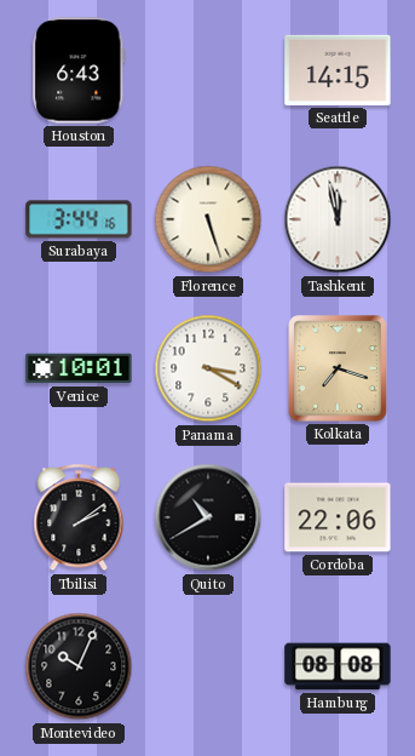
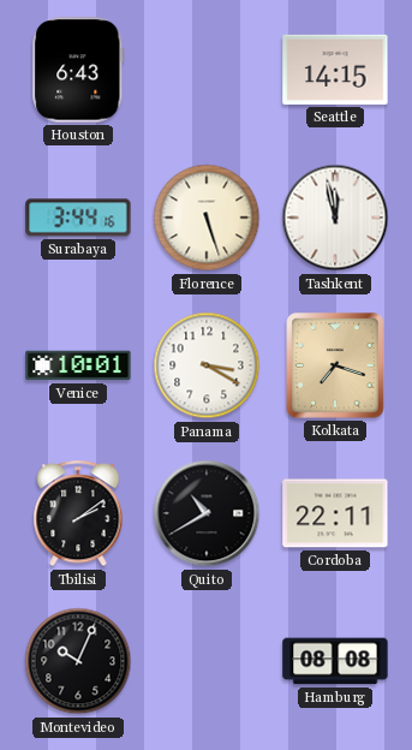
Cordoba: 22:06 -> 22:11
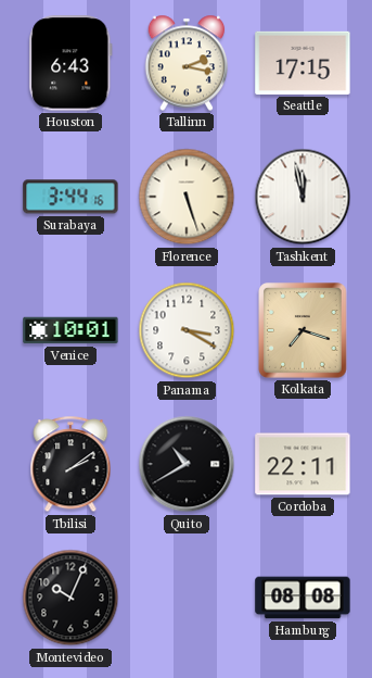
Tallinn: none -> 2:17
Seattle: 14:15 -> 17:15
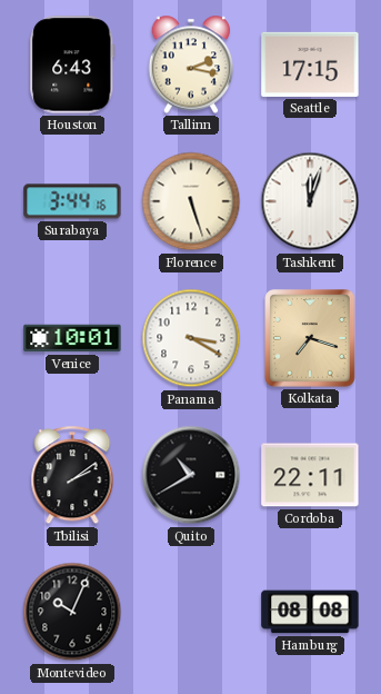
Tashkent: 11:58 -> 12:03
